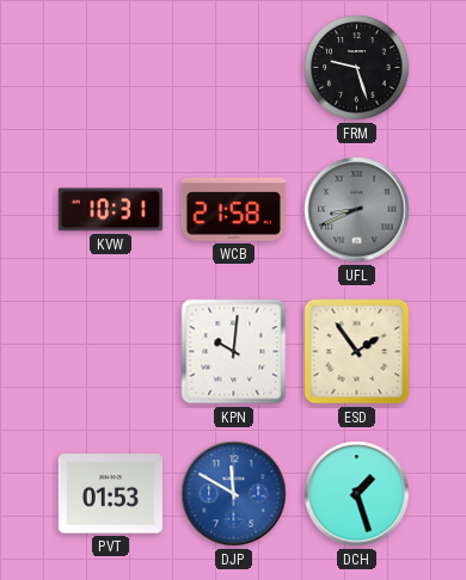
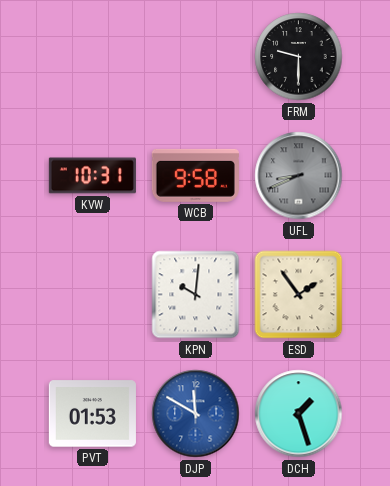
FRM: 9:27 -> 9:30
WCB: 21:58 -> 9:58
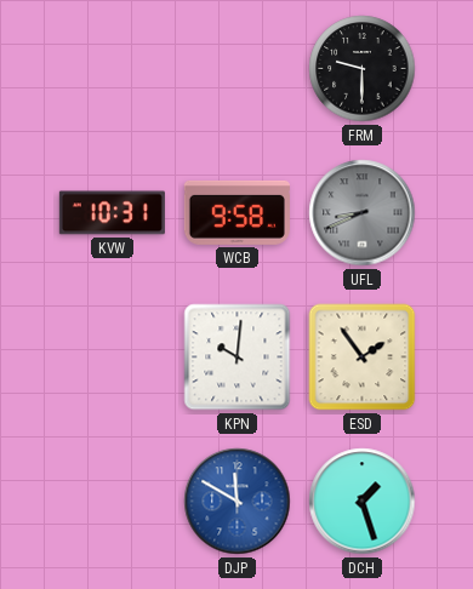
PVT: 01:53 -> none
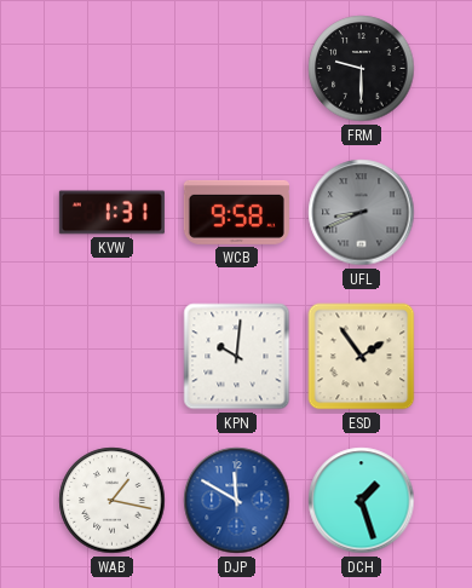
KVW: 10:31 -> 1:31
WAB: none -> 1:17
